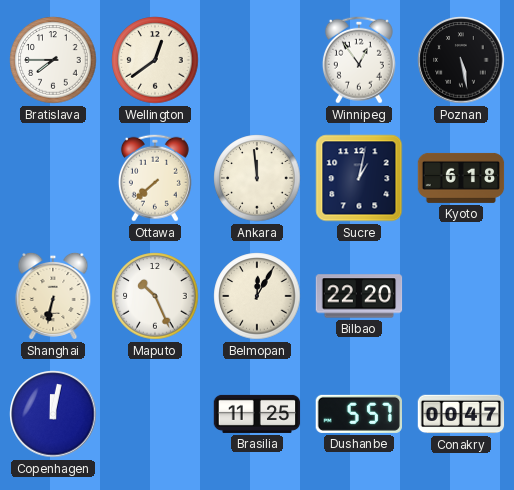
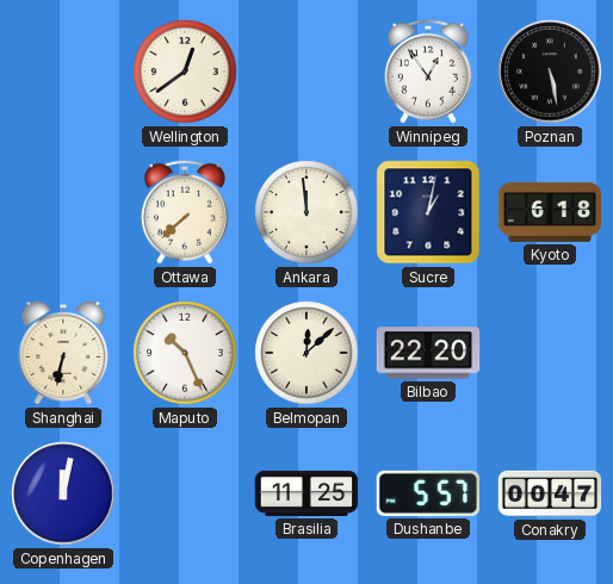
Bratislava: 7:45 -> none
Belmopan: 12:05 -> 12:08
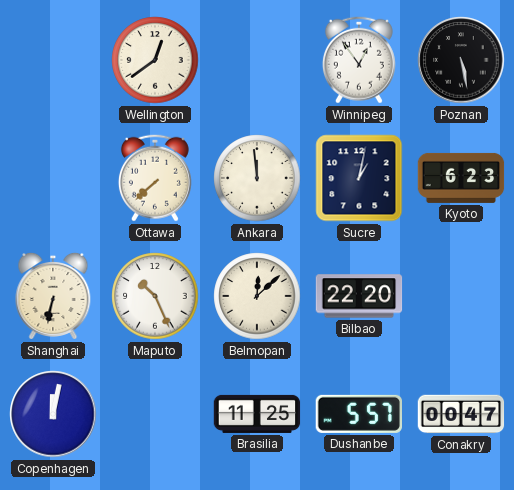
Kyoto: 6:18 -> 6:23
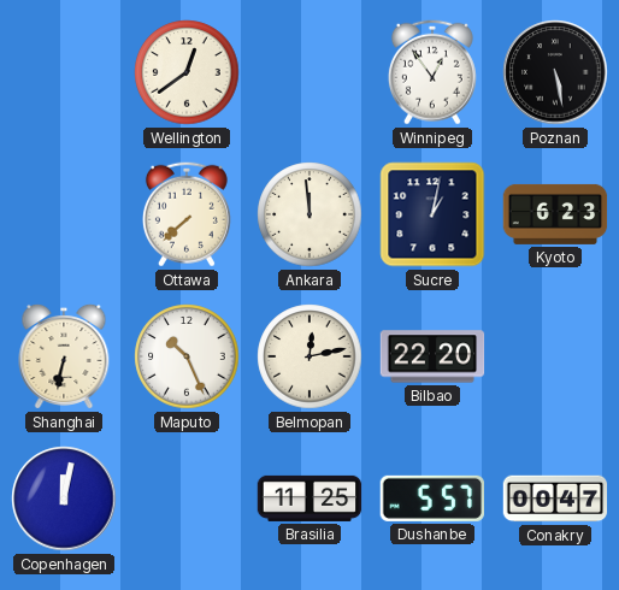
Belmopan: 12:08 -> 12:13
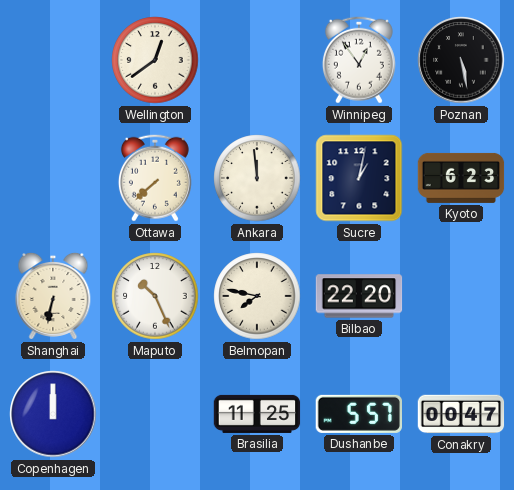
Belmopan: 12:13 -> 7:47
Copenhagen: 12:02 -> 12:00
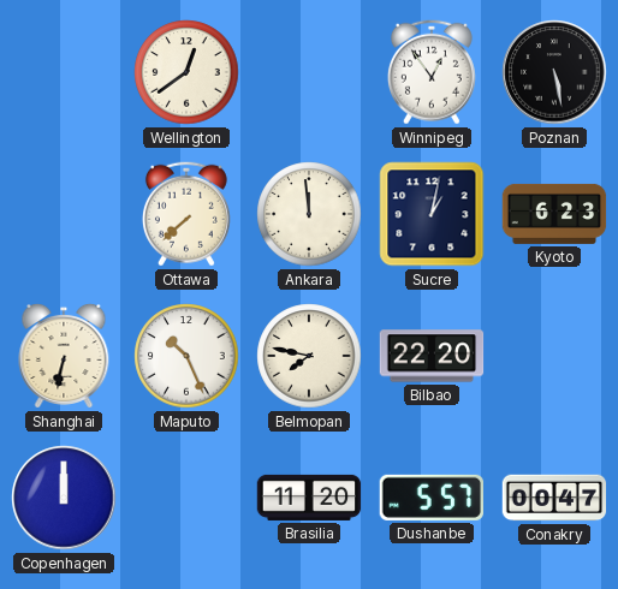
Brasilia: 11:25 -> 11:20
